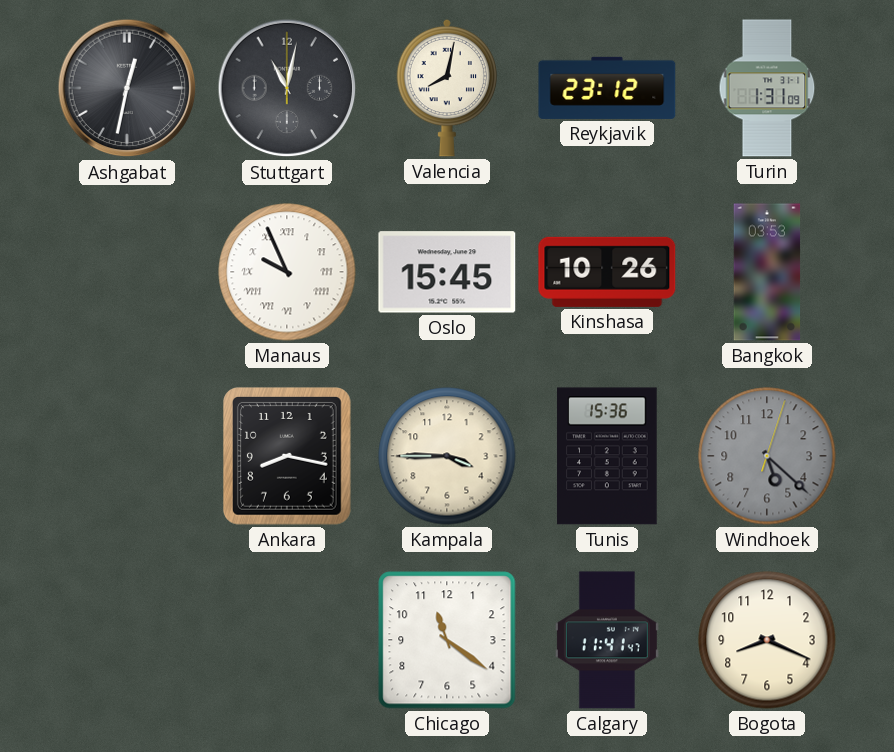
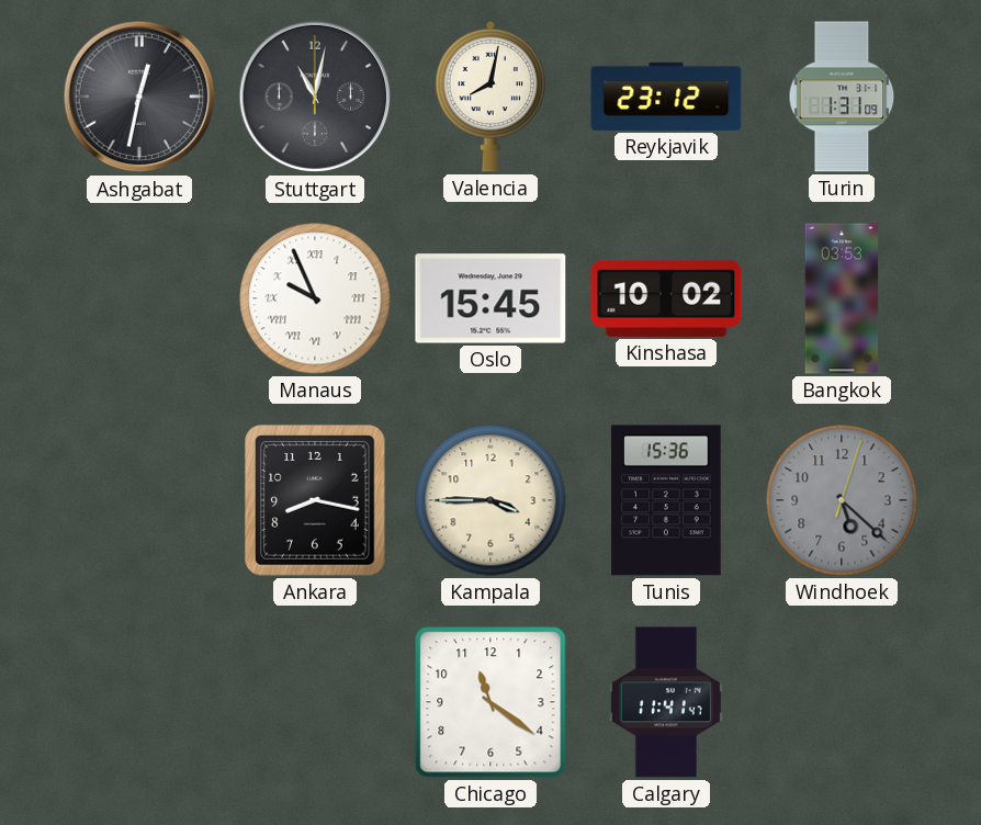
Kinshasa: 10:26 -> 10:02
Bogota: 8:19 -> none
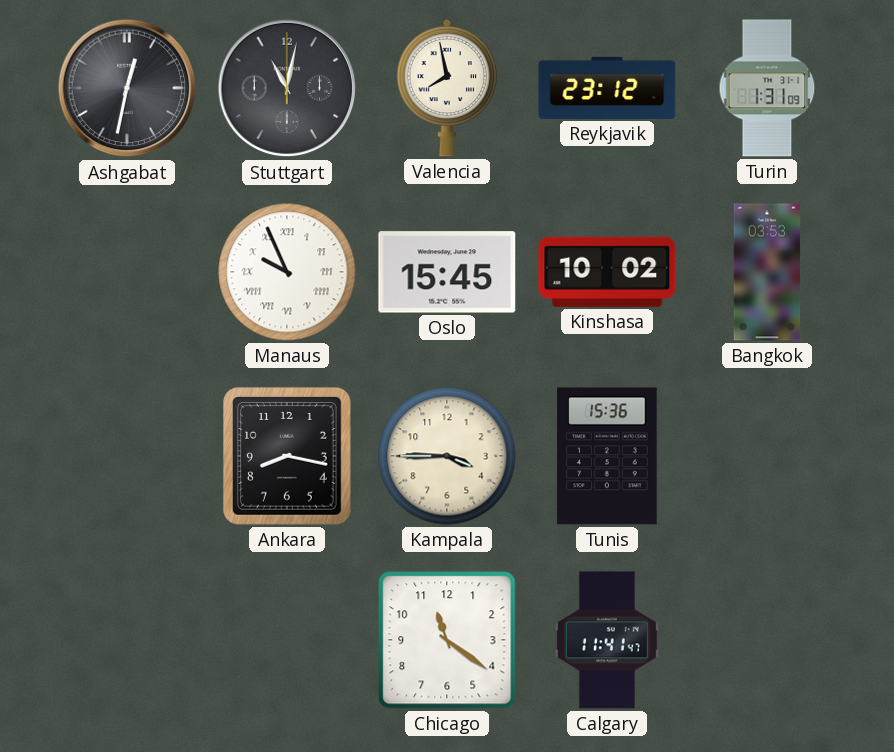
Valencia: 8:02 -> 7:58
Windhoek: 5:22 -> none
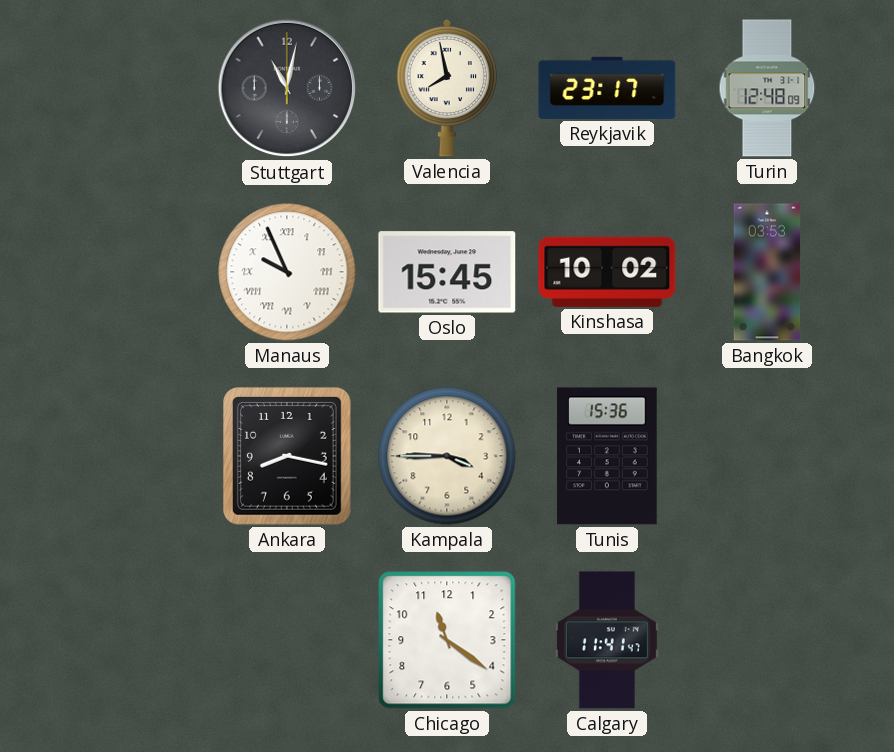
Ashgabat: 12:32 -> none
Reykjavik: 23:12 -> 23:17
Turin: 1:31 -> 12:48
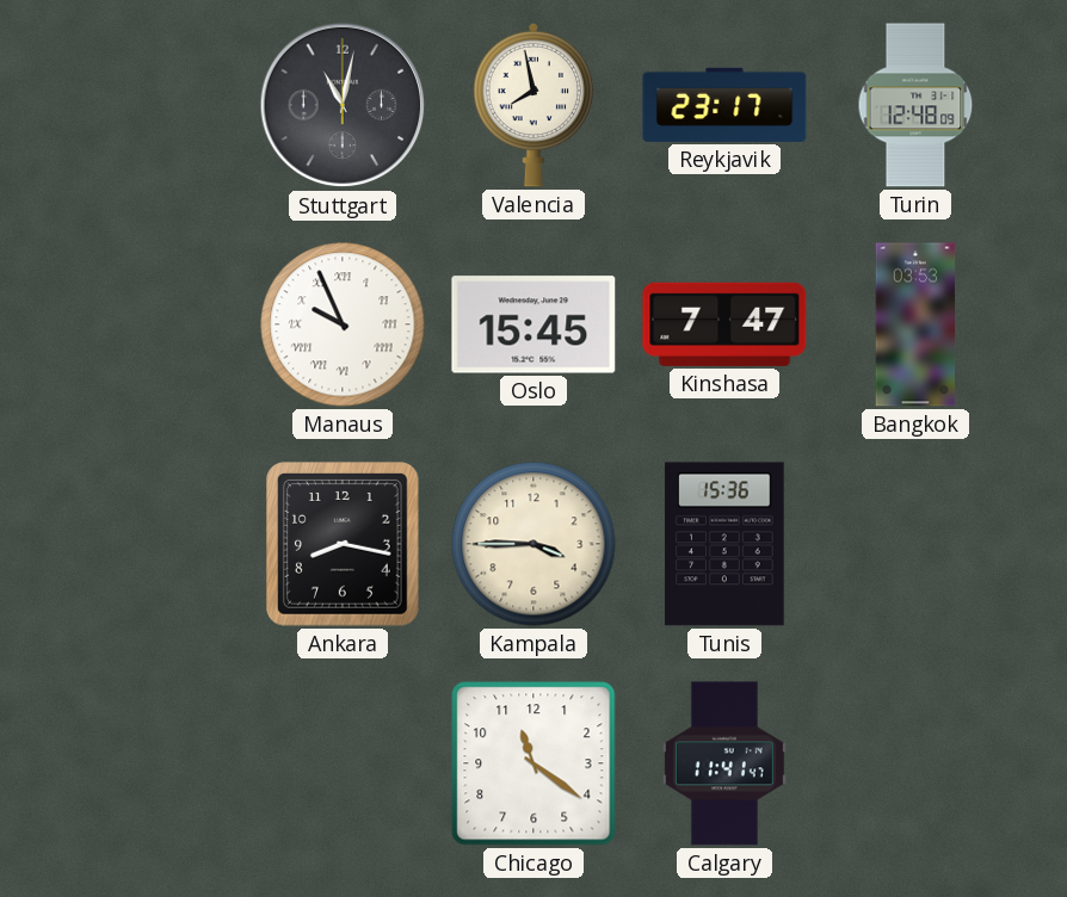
Kinshasa: 10:02 -> 7:47
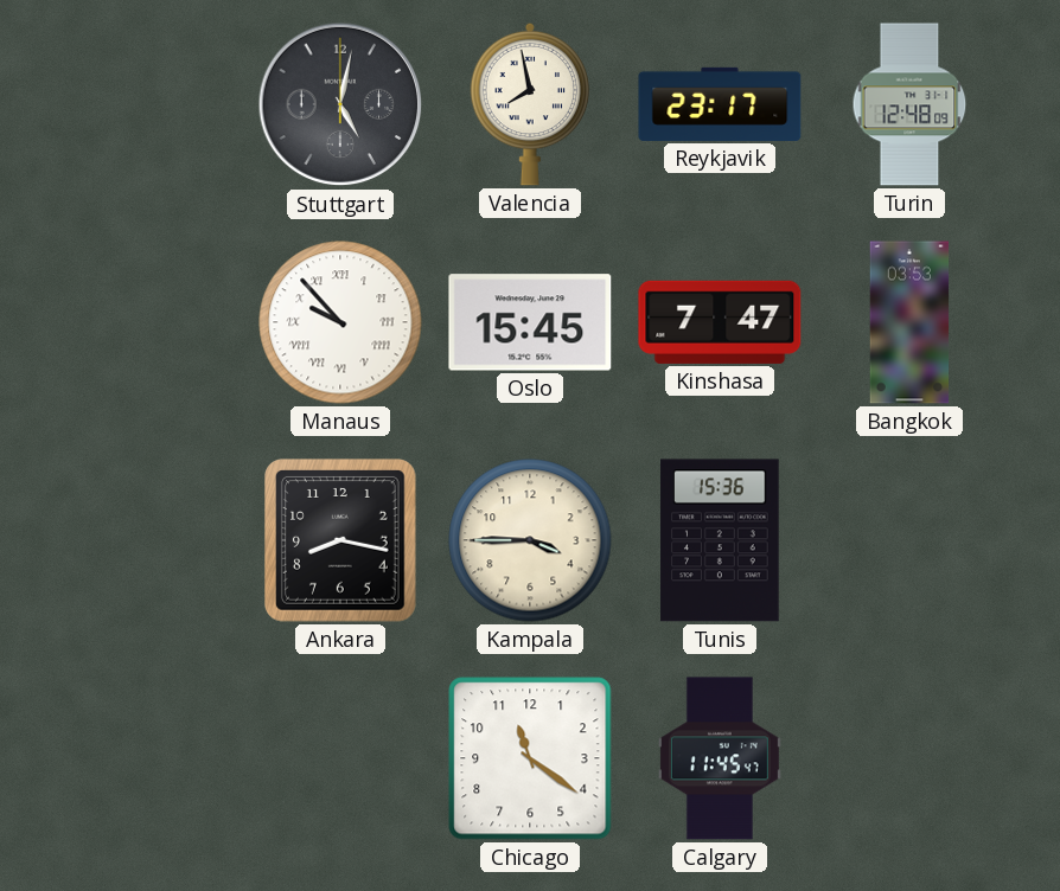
Stuttgart: 11:02 -> 5:02
Manaus: 9:56 -> 9:53
Calgary: 11:41 -> 11:45
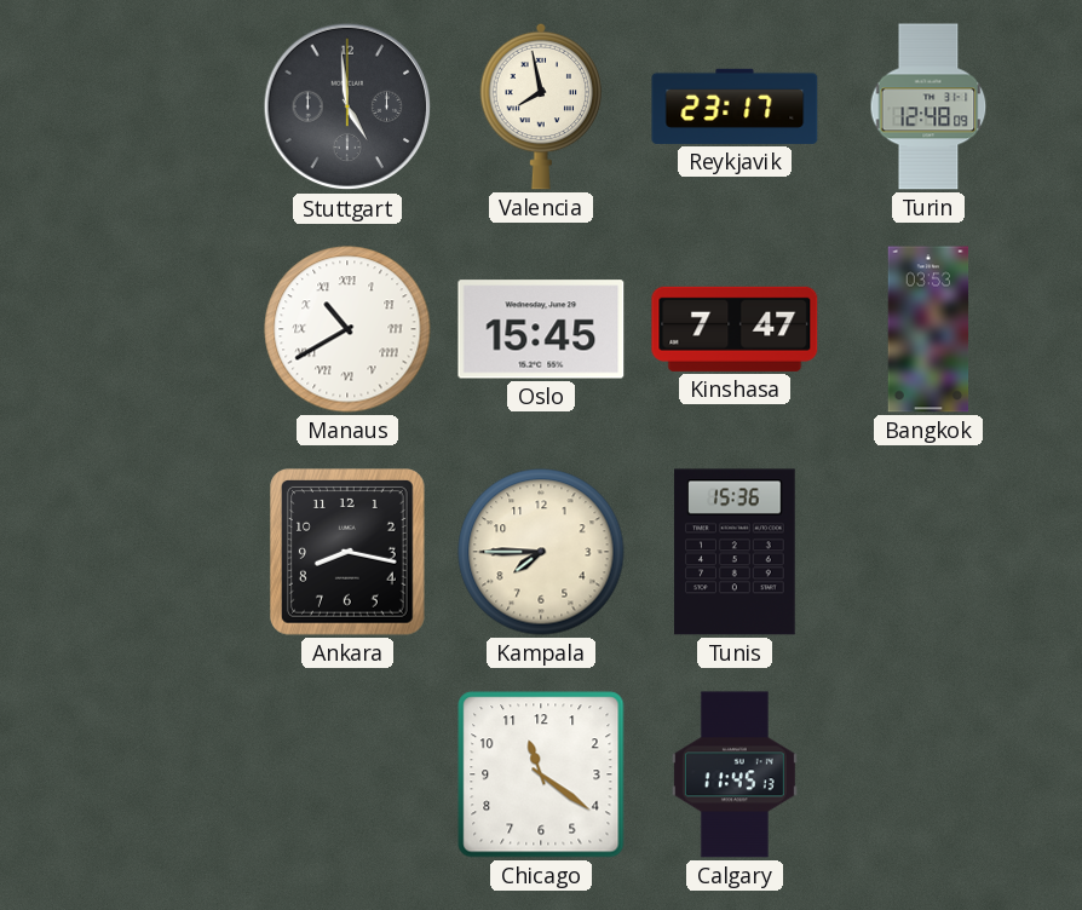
Stuttgart: 5:02 -> 4:59
Manaus: 9:53 -> 10:40
Kampala: 3:45 -> 7:45
Calgary: 11:45:47 -> 11:45:13
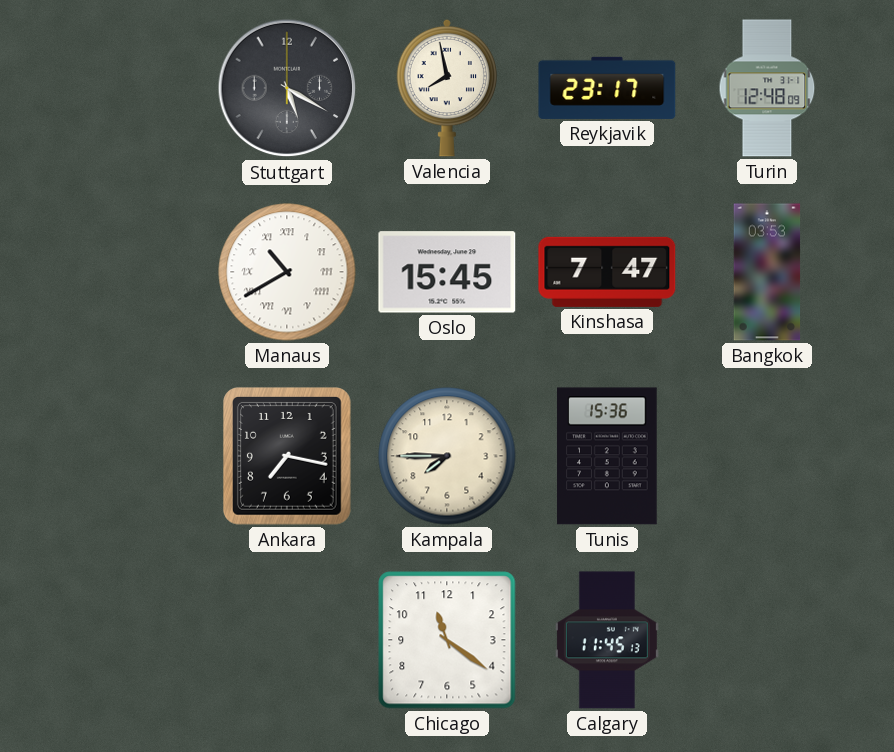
Stuttgart: 4:59 -> 5:20
Ankara: 8:17 -> 7:17
